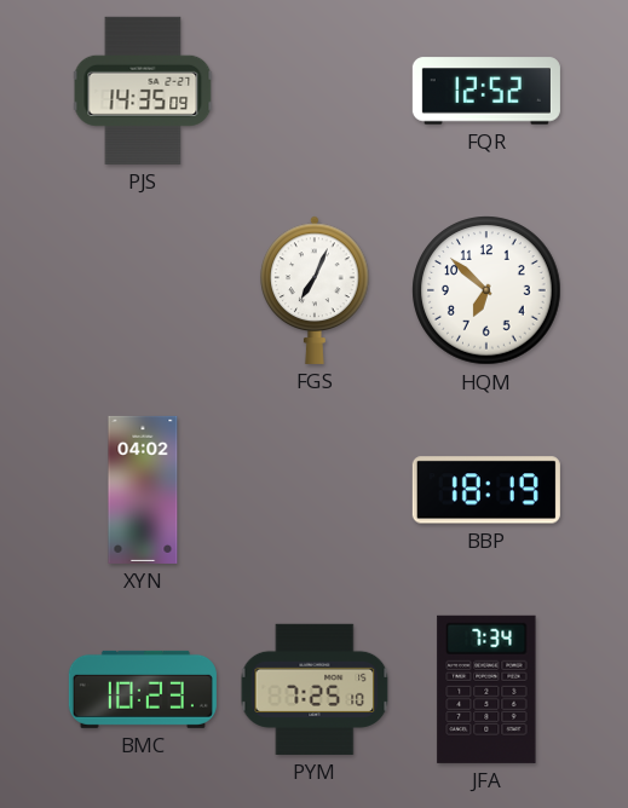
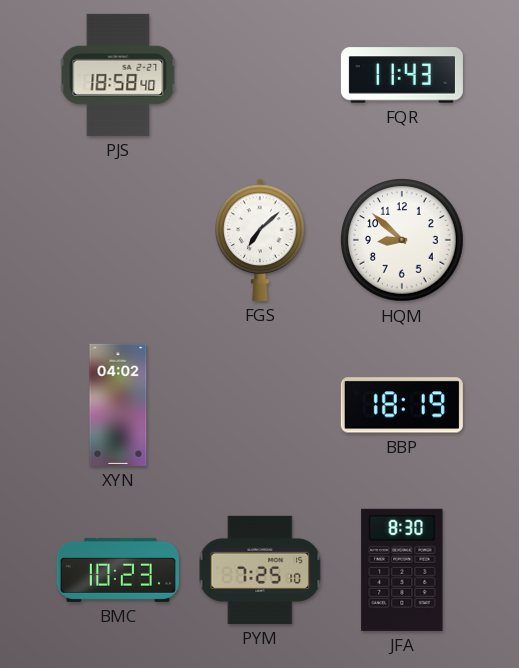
PJS: 14:35 -> 18:58
FQR: 12:52 -> 11:43
FGS: 7:04 -> 7:08
HQM: 6:52 -> 8:52
JFA: 7:34 -> 8:30
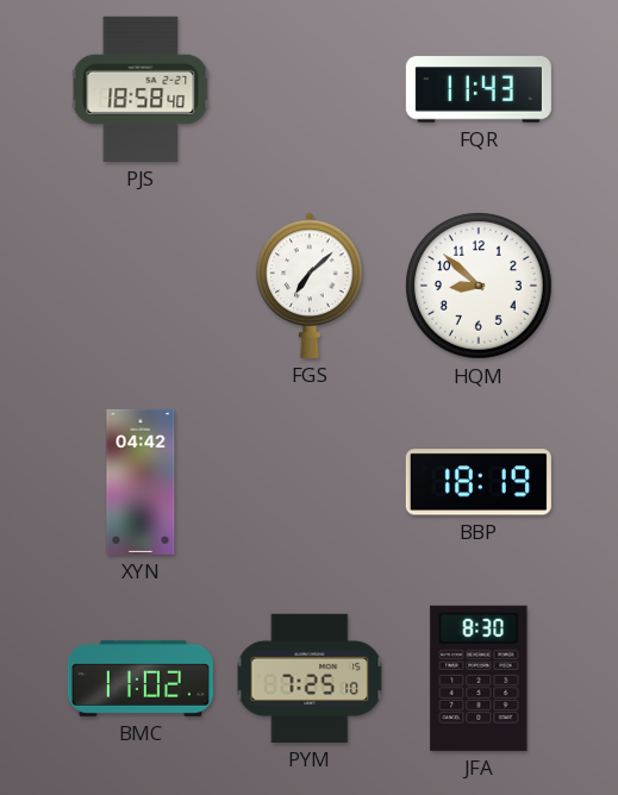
XYN: 04:02 -> 04:42
BMC: 10:23 -> 11:02
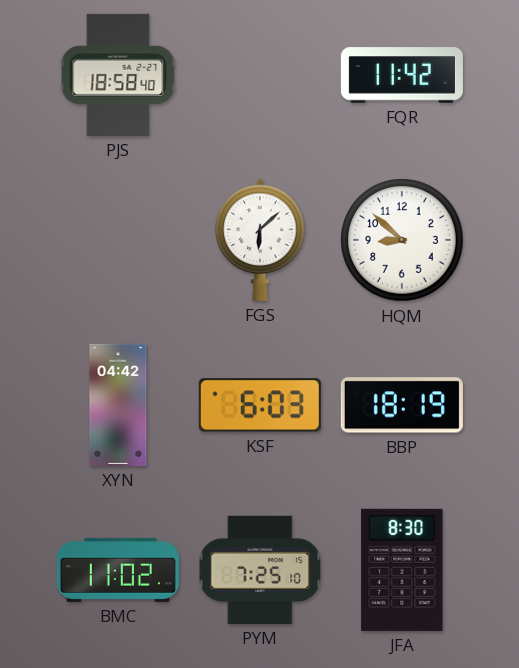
FQR: 11:43 -> 11:42
FGS: 7:08 -> 6:08
KSF: none -> 6:03
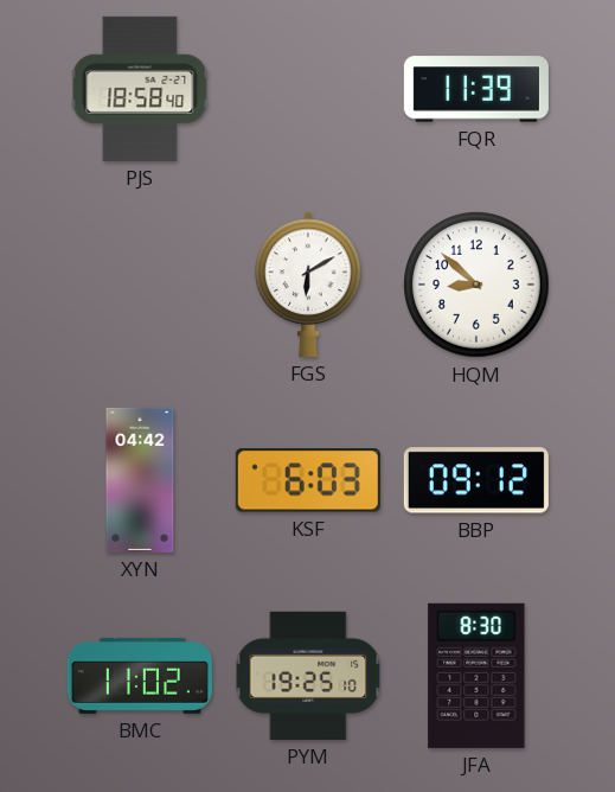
FQR: 11:42 -> 11:39
FGS: 6:08 -> 6:10
BBP: 18:19 -> 09:12
PYM: 7:25 -> 19:25
